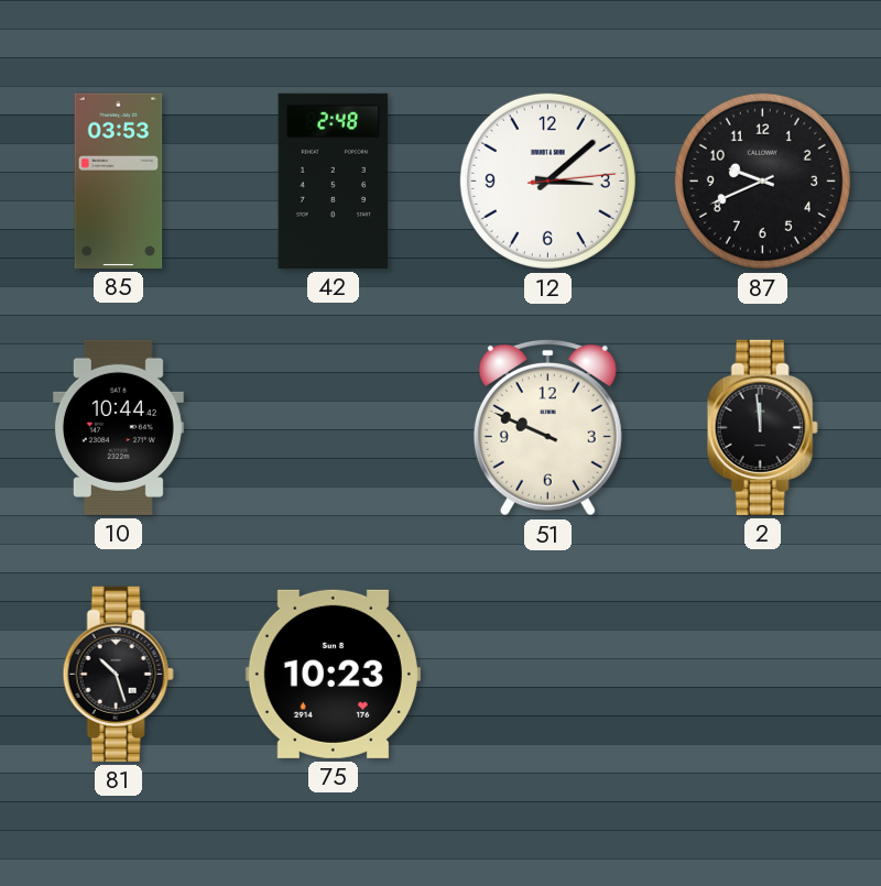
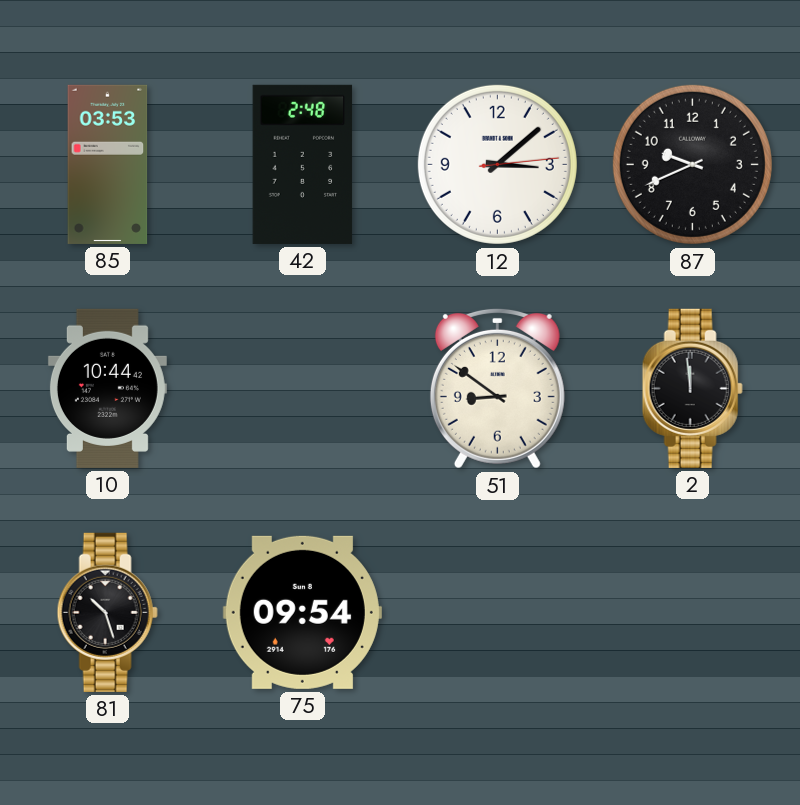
51: 9:49 -> 8:51
75: 10:23 -> 09:54
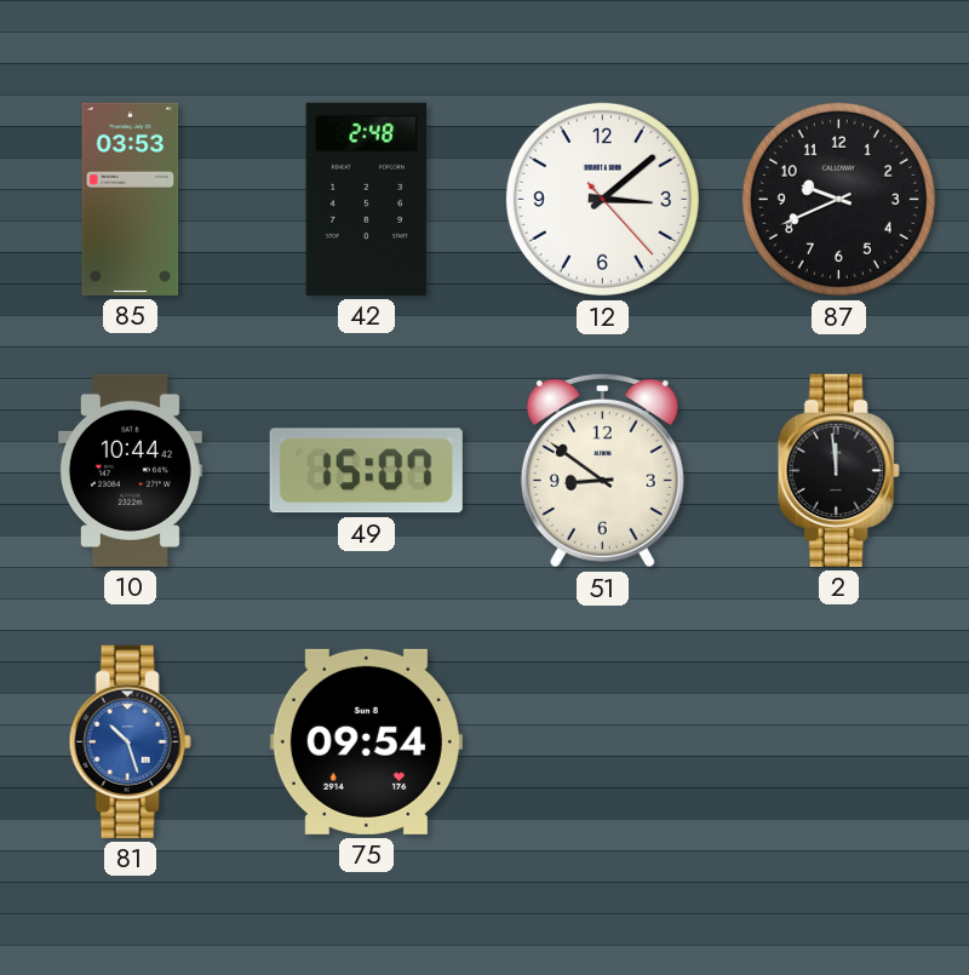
12: 3:08:14 -> 3:08:23
49: none -> 15:07
81 dial: black -> blue
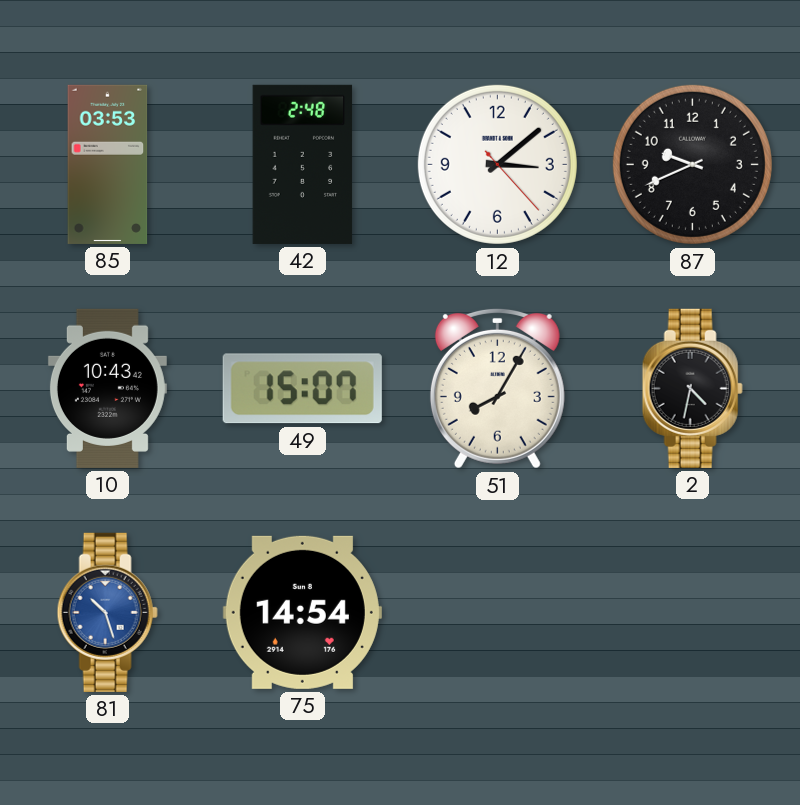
10: 10:44 -> 10:43
51: 8:51 -> 8:05
2: 11:59 -> 4:32
75: 09:54 -> 14:54
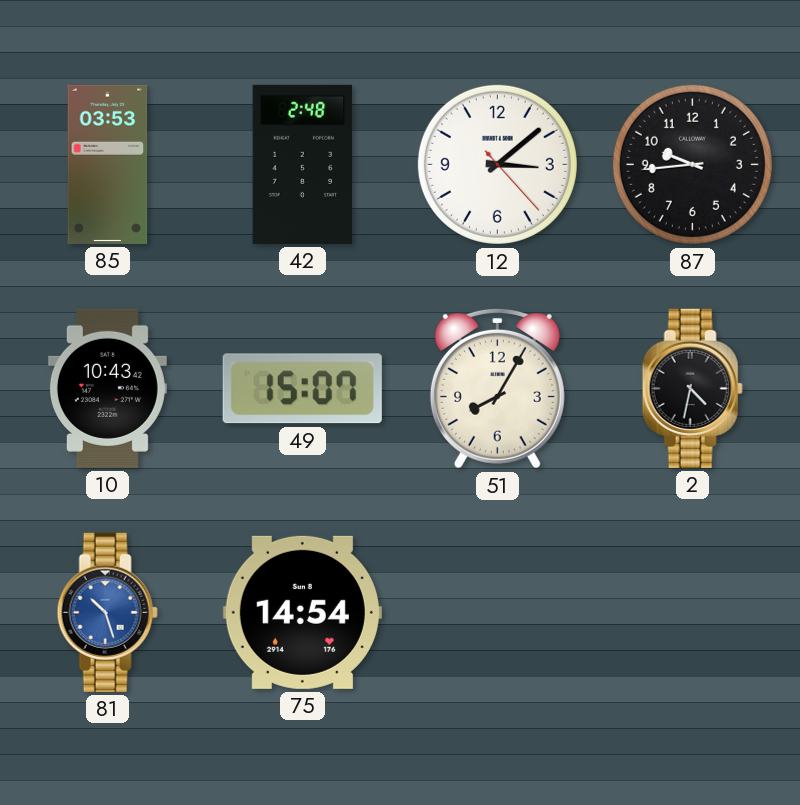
87: 9:41 -> 9:44
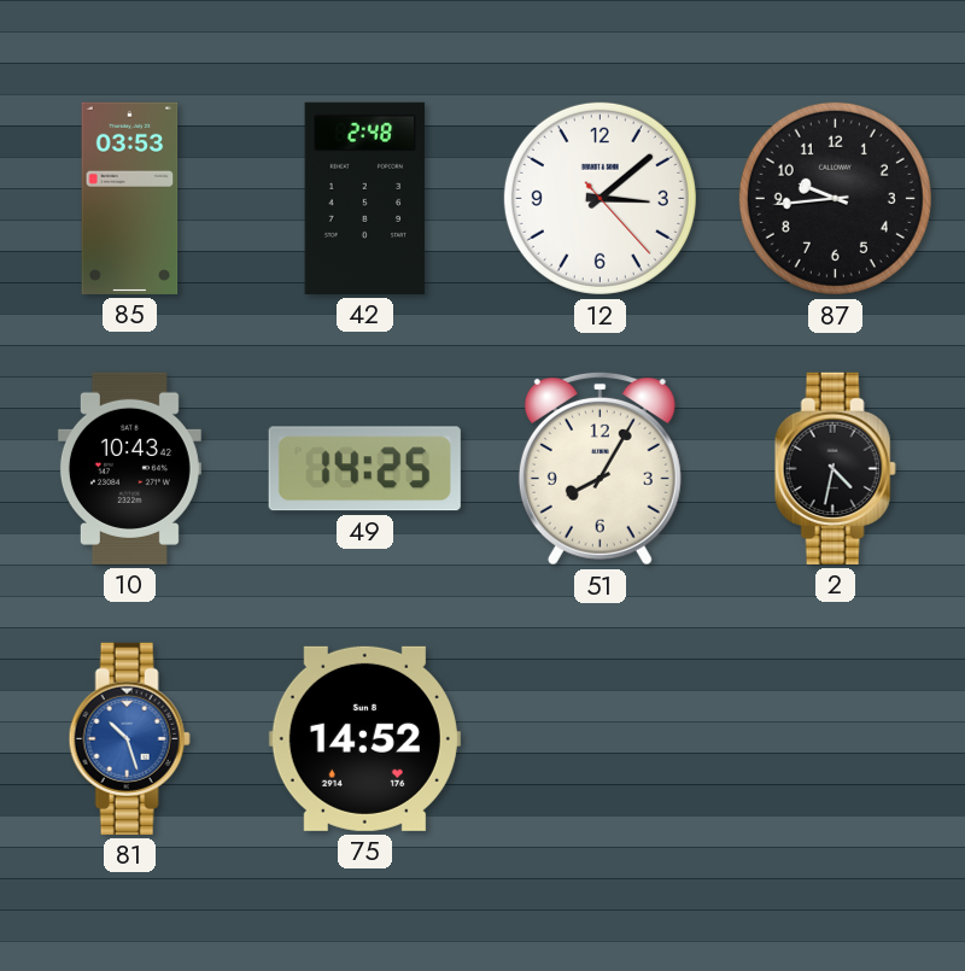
49: 15:07 -> 14:25
75: 14:54 -> 14:52
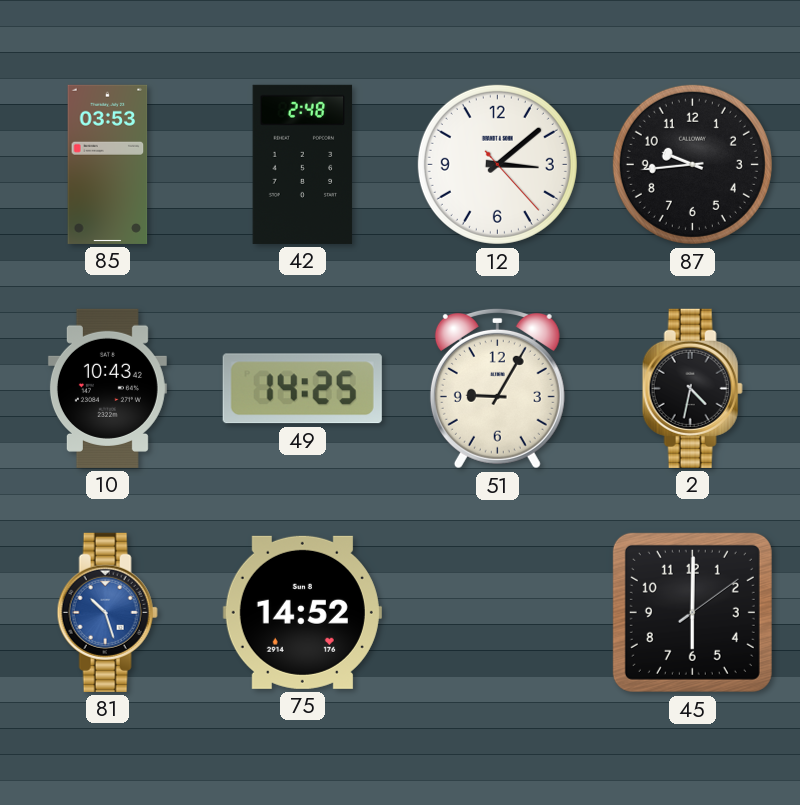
51: 8:05 -> 9:05
45: none -> 6:00
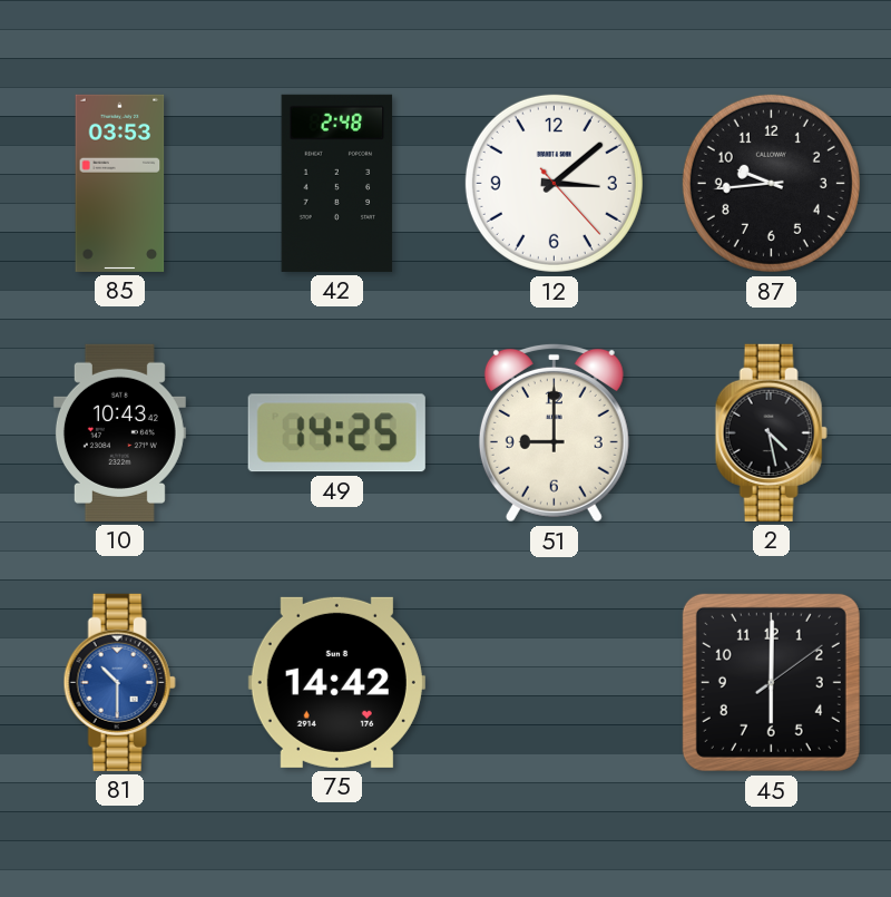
51: 9:05 -> 9:00
2: 4:32 -> 4:28
81: 10:27 -> 10:30
75: 14:52 -> 14:42
